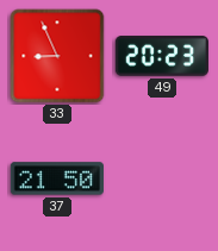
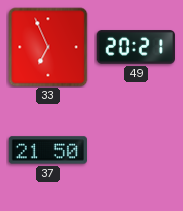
33: 8:56 -> 6:56
49: 20:23 -> 20:21
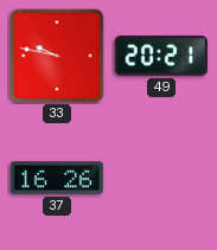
33: 6:56 -> 9:47
37: 21:50 -> 16:26
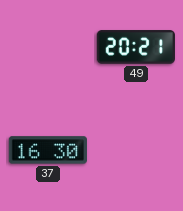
33: 9:47 -> none
37: 16:26 -> 16:30
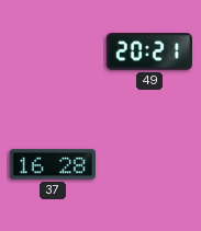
37: 16:30 -> 16:28
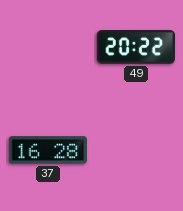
49: 20:21 -> 20:22
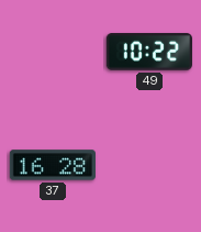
49: 20:22 -> 10:22
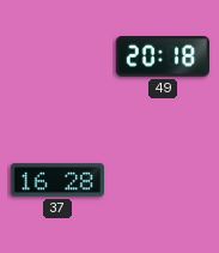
49: 10:22 -> 20:18
